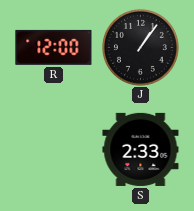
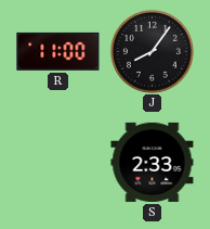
R: 12:00 -> 11:00
J: 1:06 -> 8:06
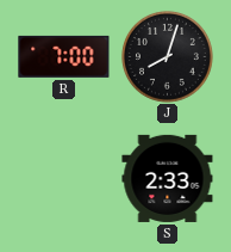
R: 11:00 -> 7:00
J: 8:06 -> 8:03
